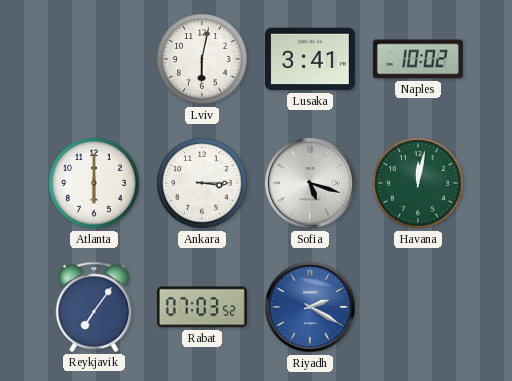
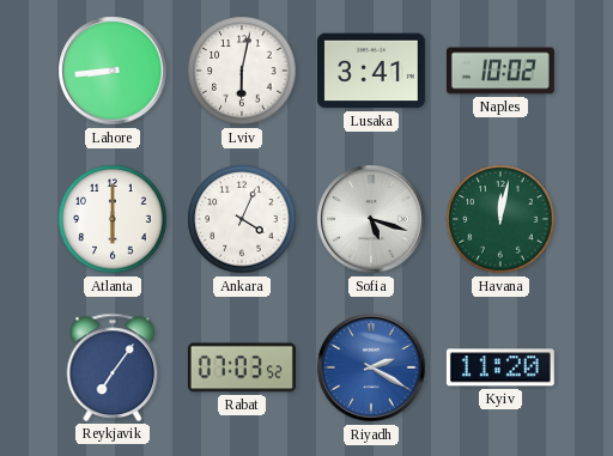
Lahore: none -> 8:44
Ankara: 3:15 -> 4:04
Kyiv: none -> 11:20
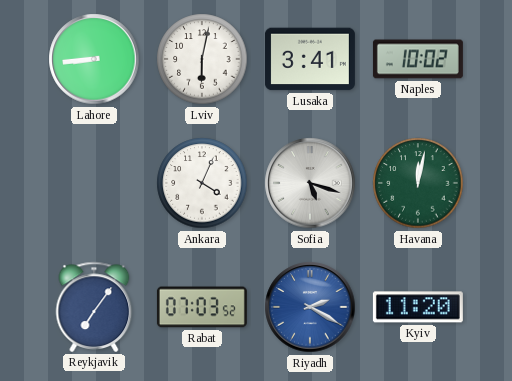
Atlanta: 6:00 -> none
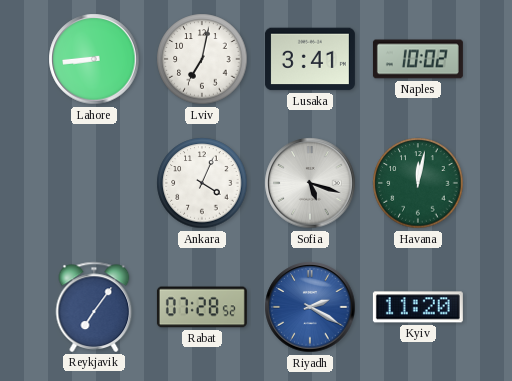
Lviv: 6:02 -> 7:02
Rabat: 07:03 -> 07:28
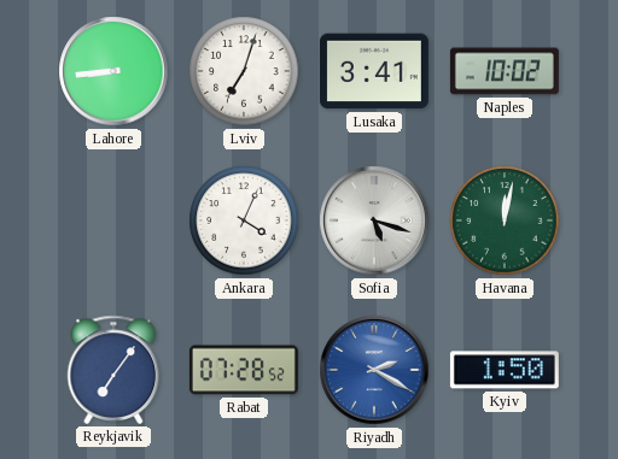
Lviv: 7:02 -> 7:03
Kyiv: 11:20 -> 1:50
